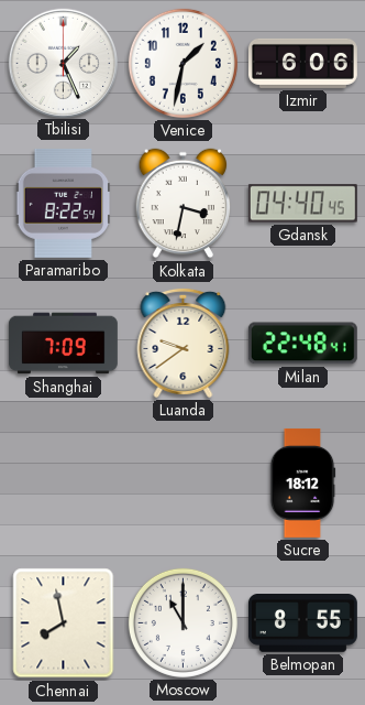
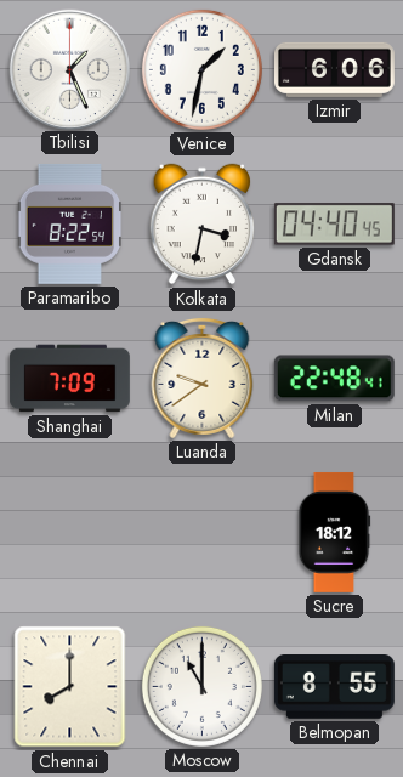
Chennai: 7:58 -> 8:00
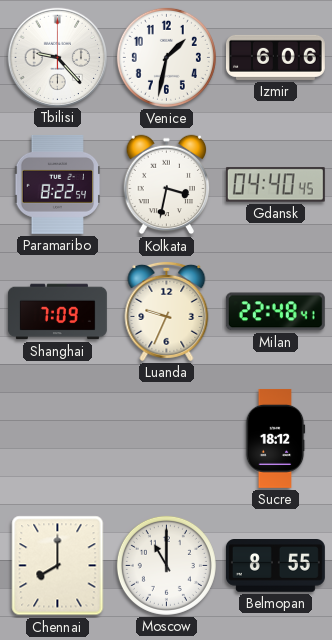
Tbilisi: 1:26 -> 9:23
Luanda: 9:39 -> 9:34
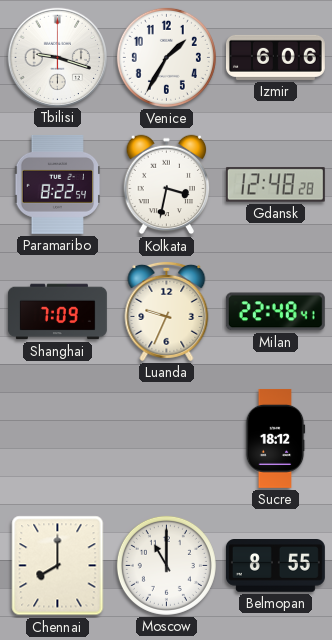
Tbilisi: 9:23 -> 9:18
Venice: 1:32 -> 1:35
Gdansk: 04:40 -> 12:48
